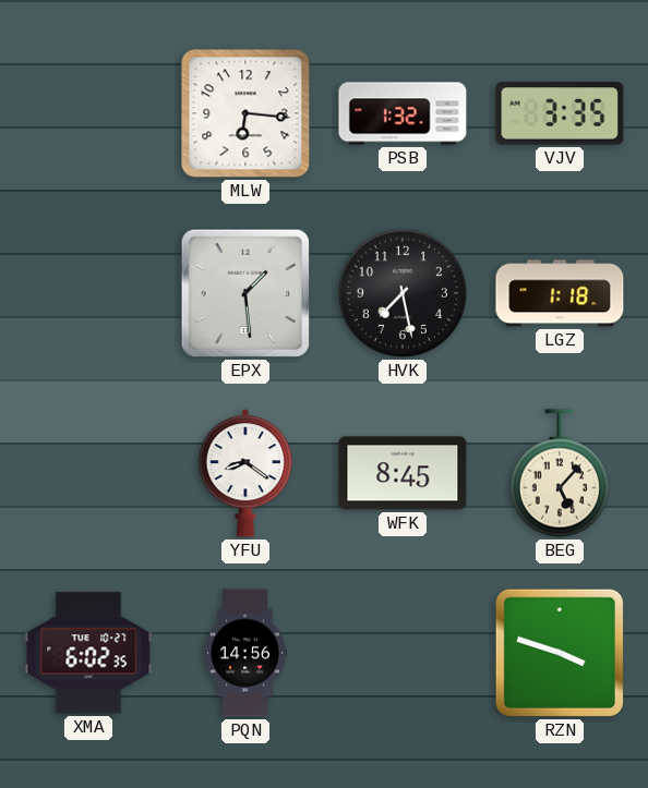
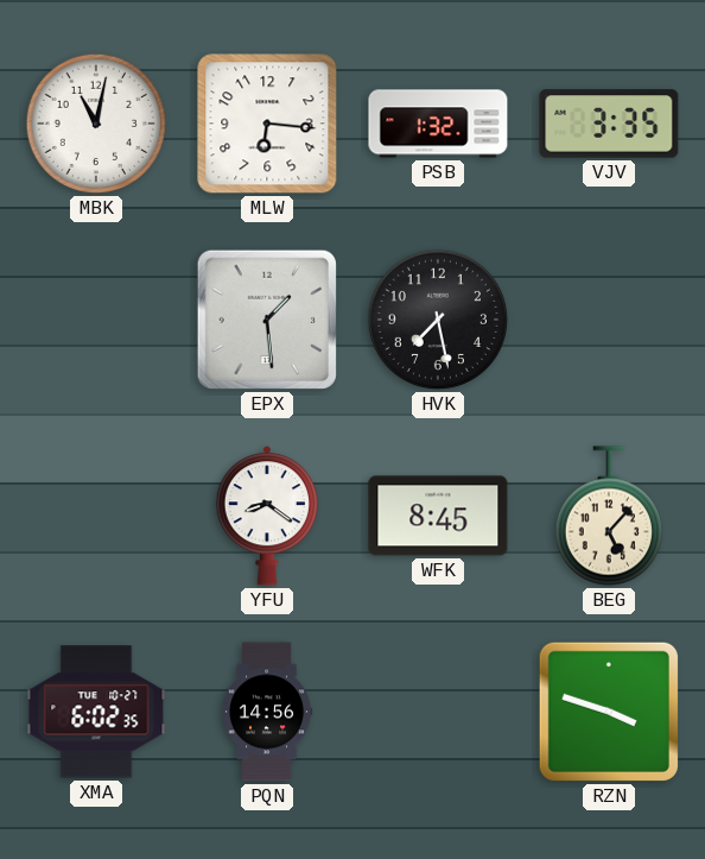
MBK: none -> 11:02
LGZ: 1:18 -> none
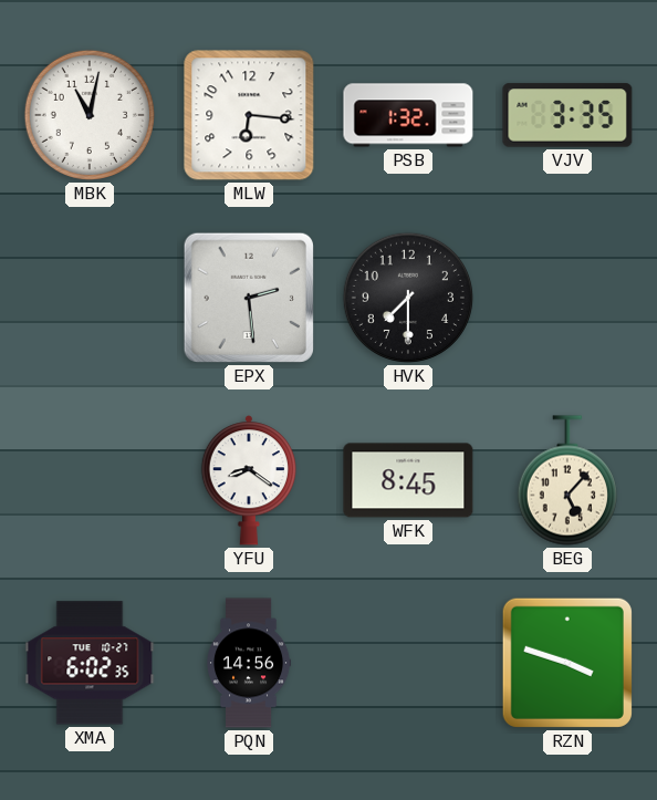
EPX: 1:29 -> 2:29
HVK: 7:28 -> 7:30
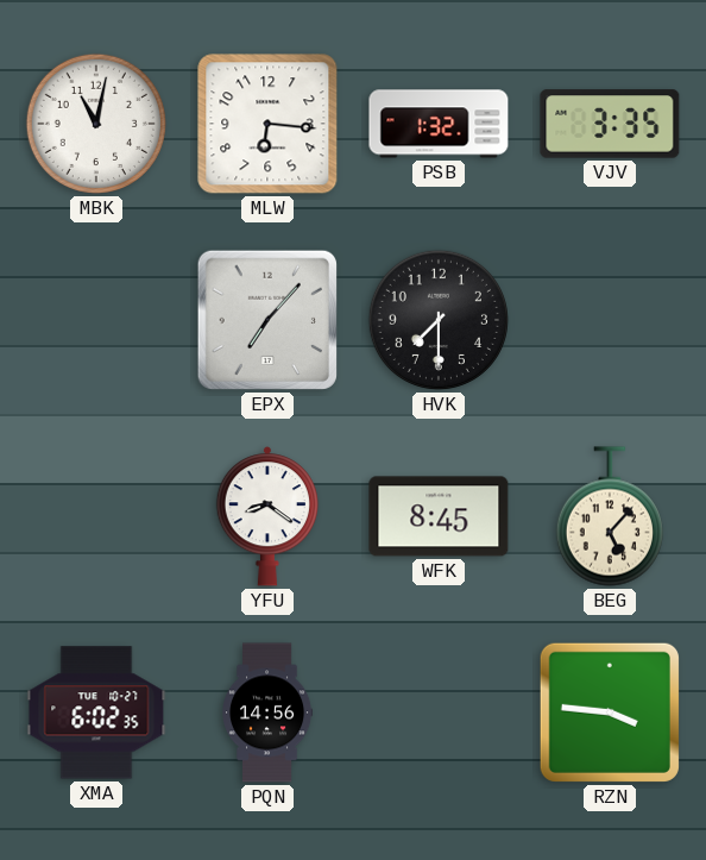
EPX: 2:29 -> 7:07
RZN: 3:48 -> 3:46
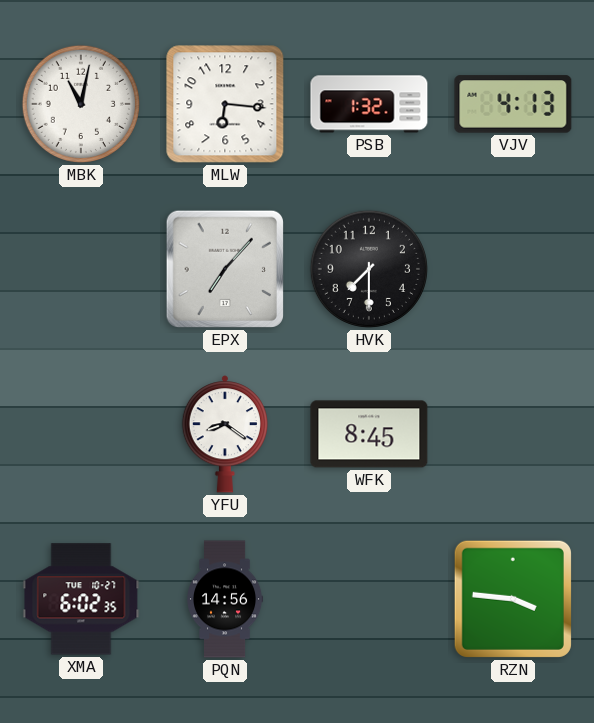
VJV: 3:35 -> 4:13
BEG: 5:07 -> none
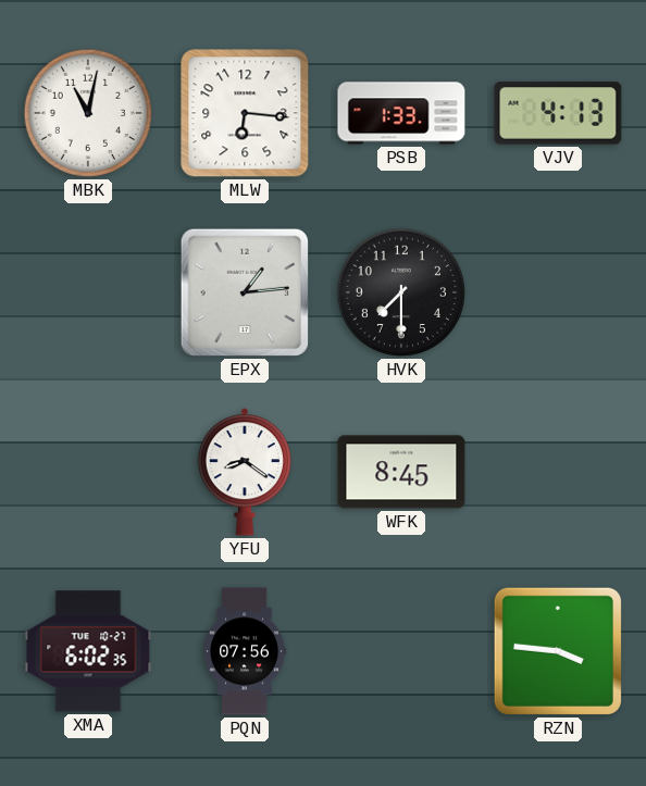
PSB: 1:32 -> 1:33
EPX: 7:07 -> 1:14
PQN: 14:56 -> 07:56
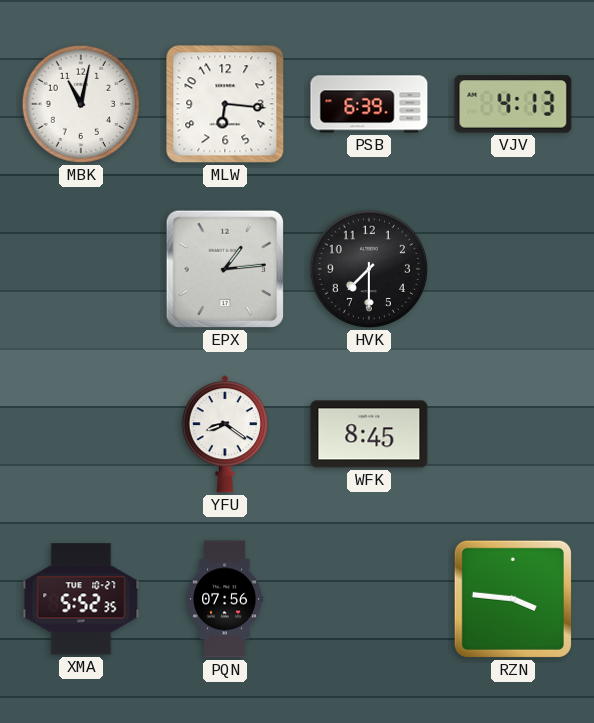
PSB: 1:33 -> 6:39
XMA: 6:02 -> 5:52
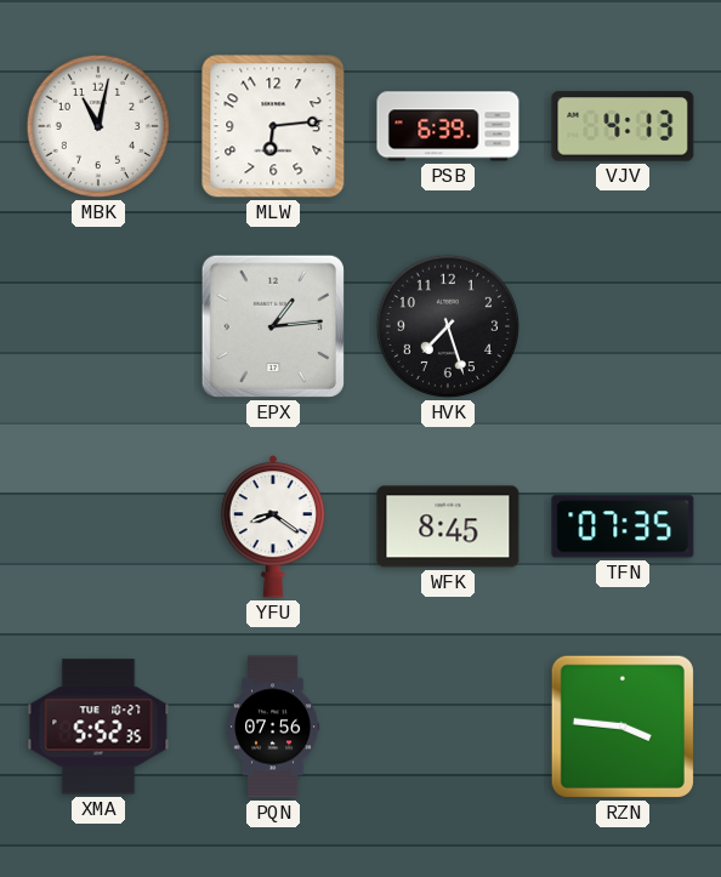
MLW: 6:16 -> 6:14
HVK: 7:30 -> 7:27
TFN: none -> 07:35
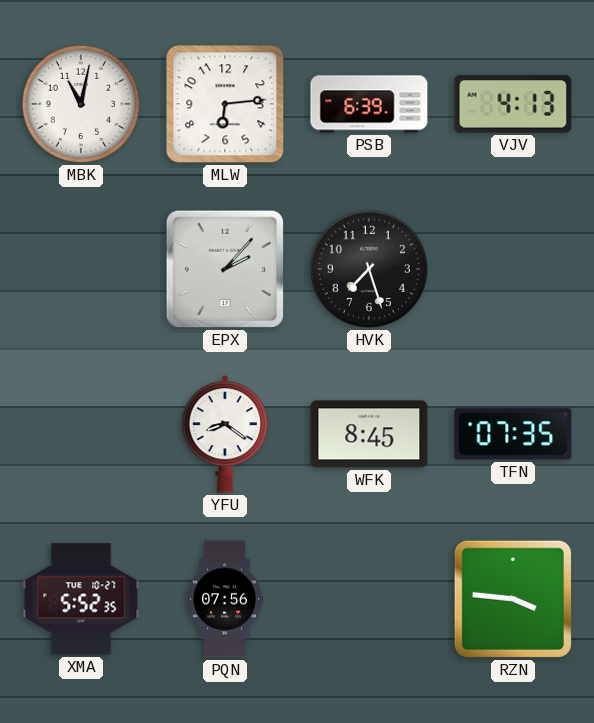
EPX: 1:14 -> 2:07
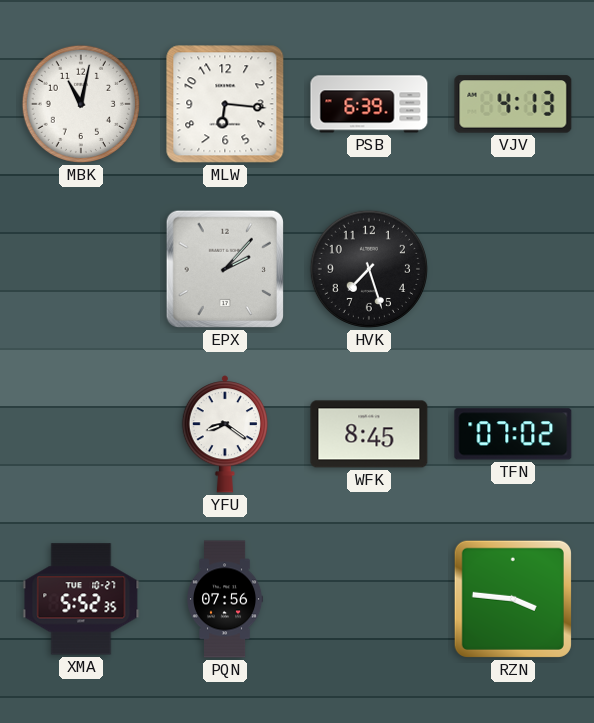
MLW: 6:14 -> 6:16
TFN: 07:35 -> 07:02
